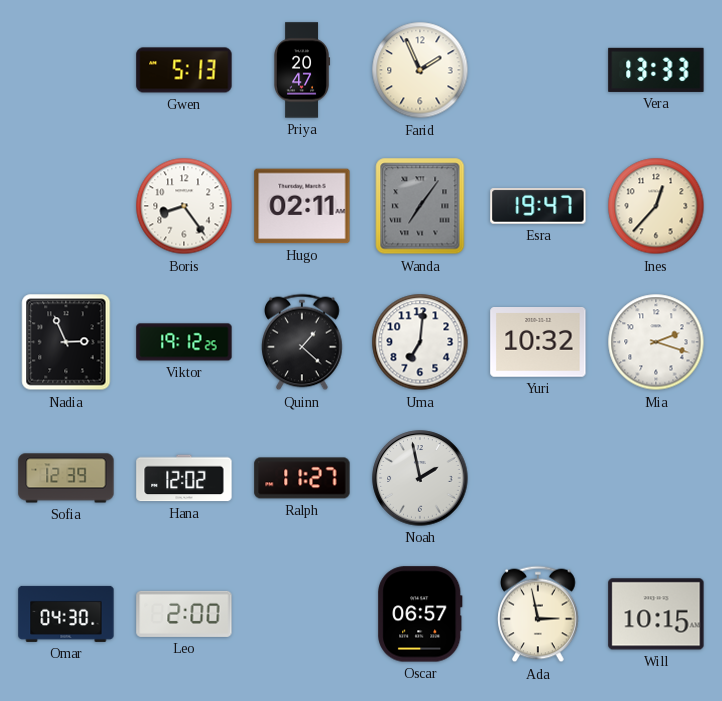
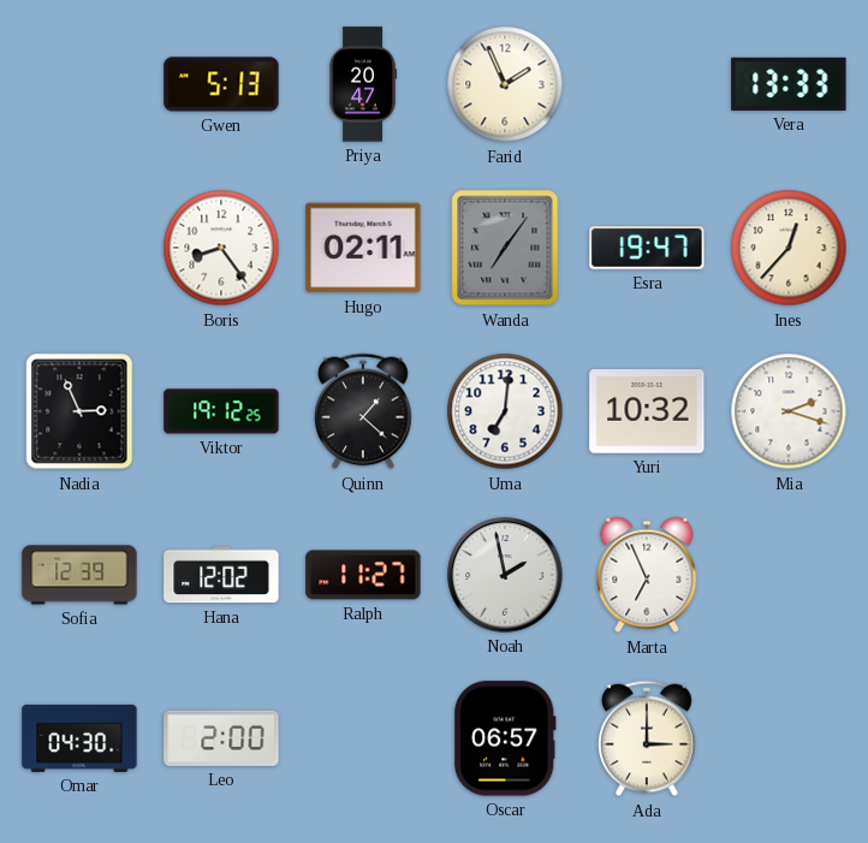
Marta: none -> 6:56
Ada: 2:58 -> 3:00
Will: 10:15 -> none
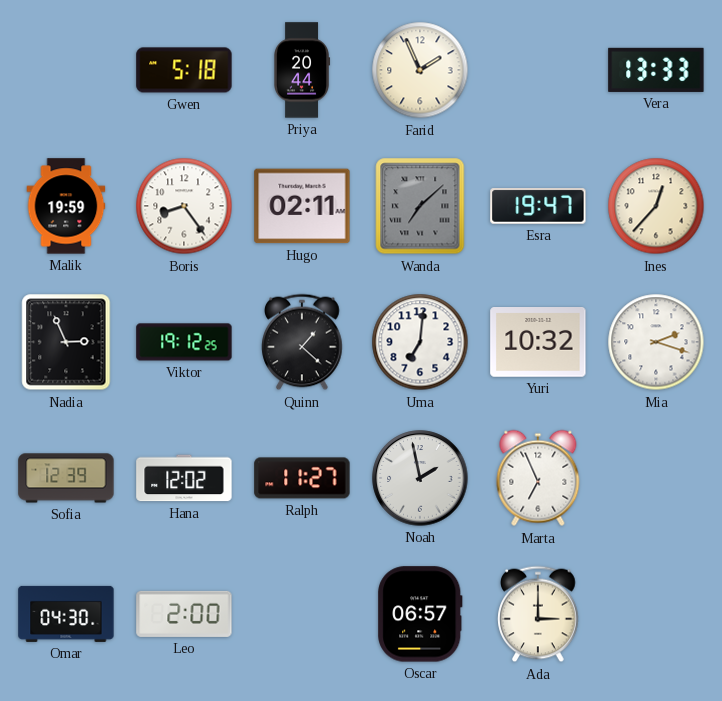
Gwen: 5:13 -> 5:18
Priya: 20:47 -> 20:44
Malik: none -> 19:59
Wanda: 7:06 -> 7:08
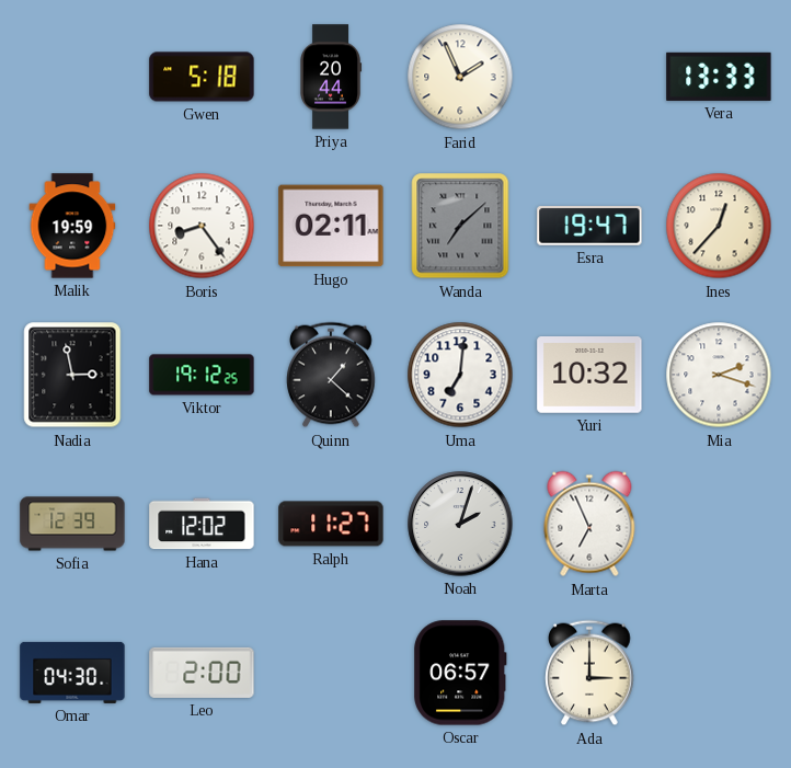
Nadia: 2:56 -> 2:58
Noah: 1:58 -> 2:03
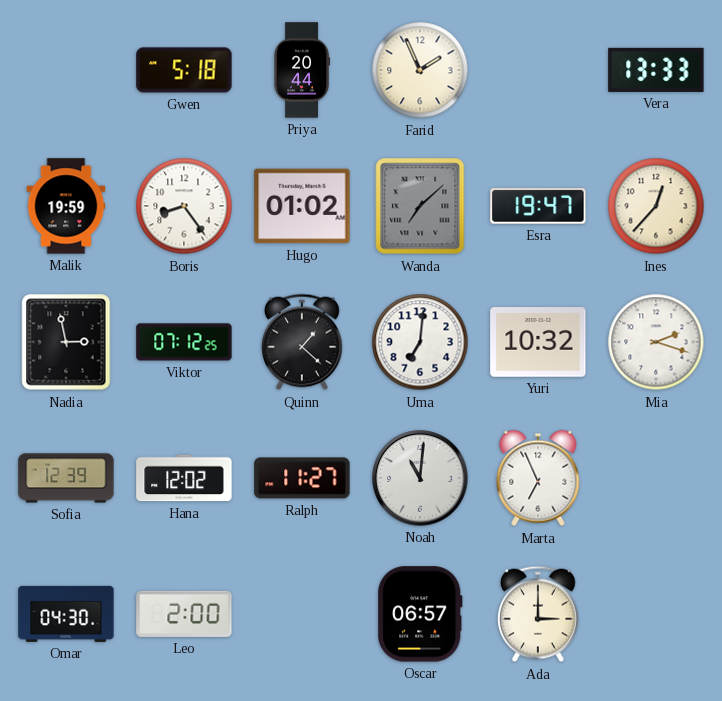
Hugo: 02:11 -> 01:02
Viktor: 19:12 -> 07:12
Noah: 2:03 -> 11:01
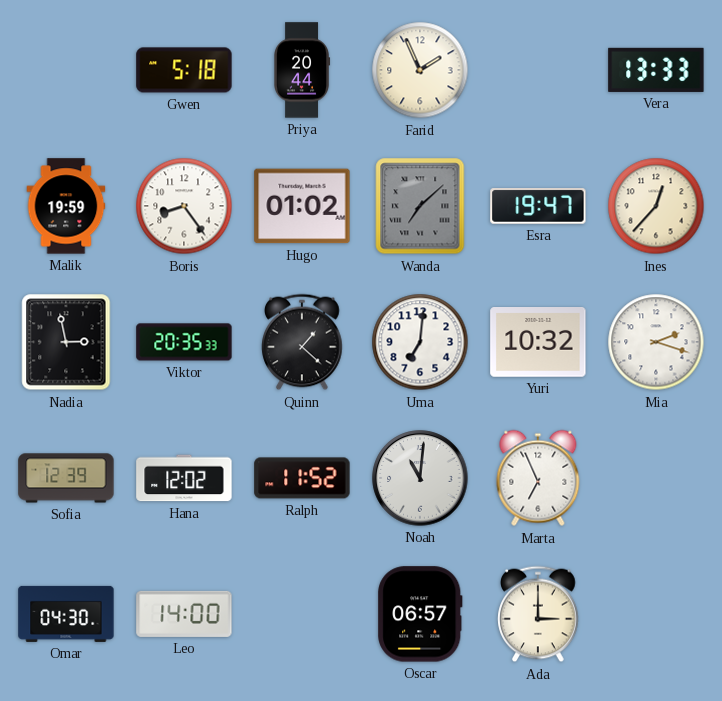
Viktor: 07:12 -> 20:35
Ralph: 11:27 -> 11:52
Leo: 2:00 -> 14:00
